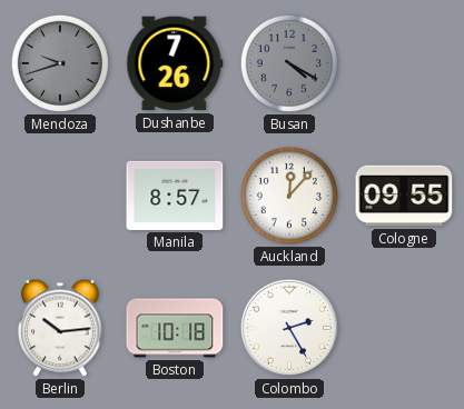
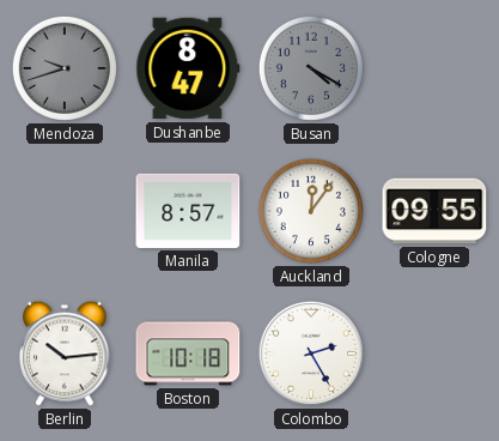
Dushanbe: 7:26 -> 8:47
Auckland: 12:07 -> 12:06
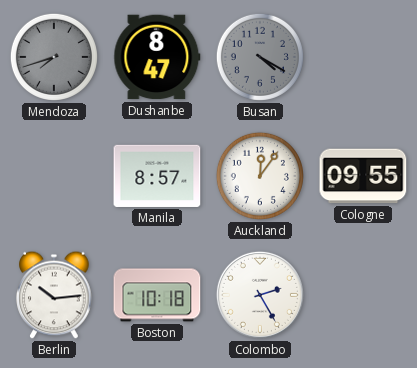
Mendoza: 9:42 -> 7:42
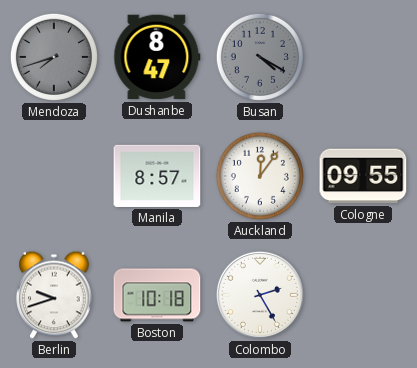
Berlin: 10:14 -> 9:42
